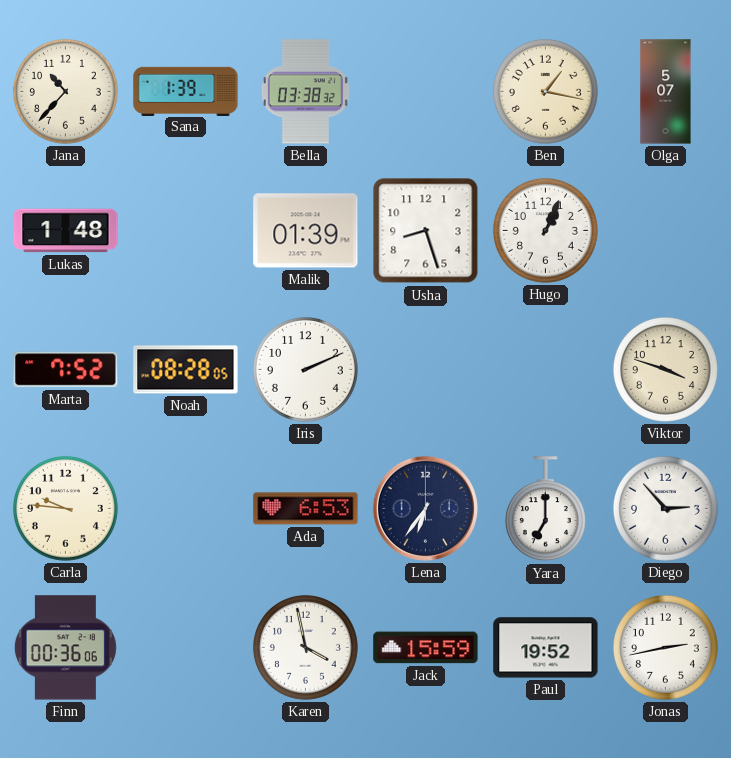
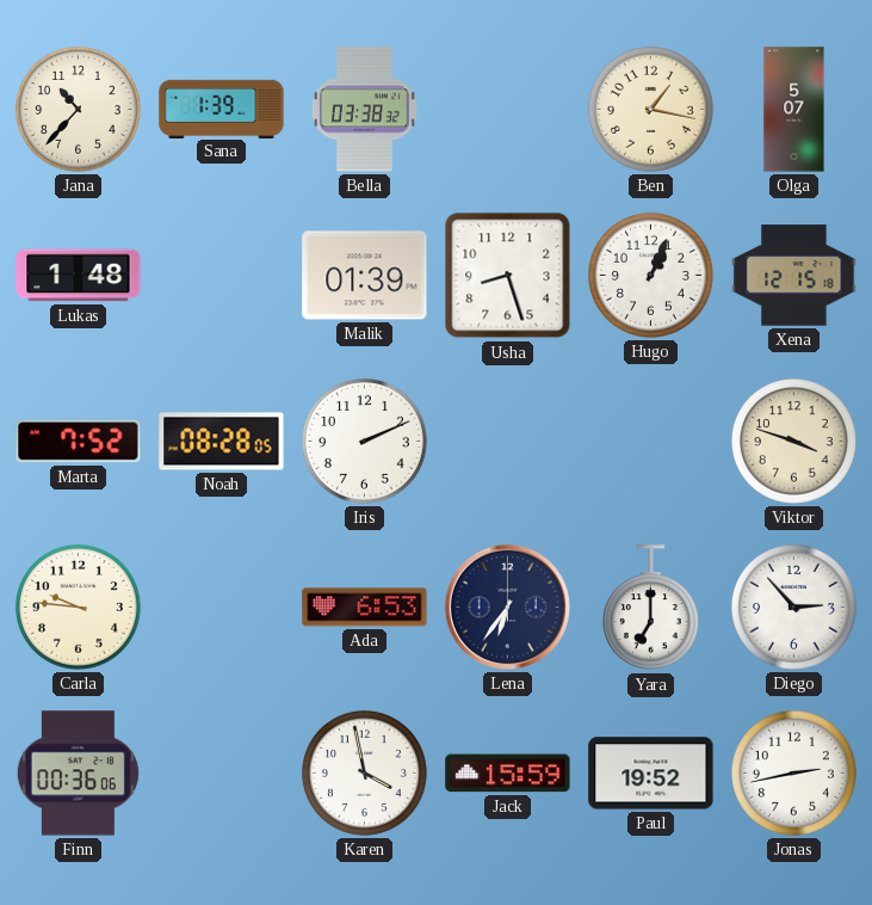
Xena: none -> 12:15
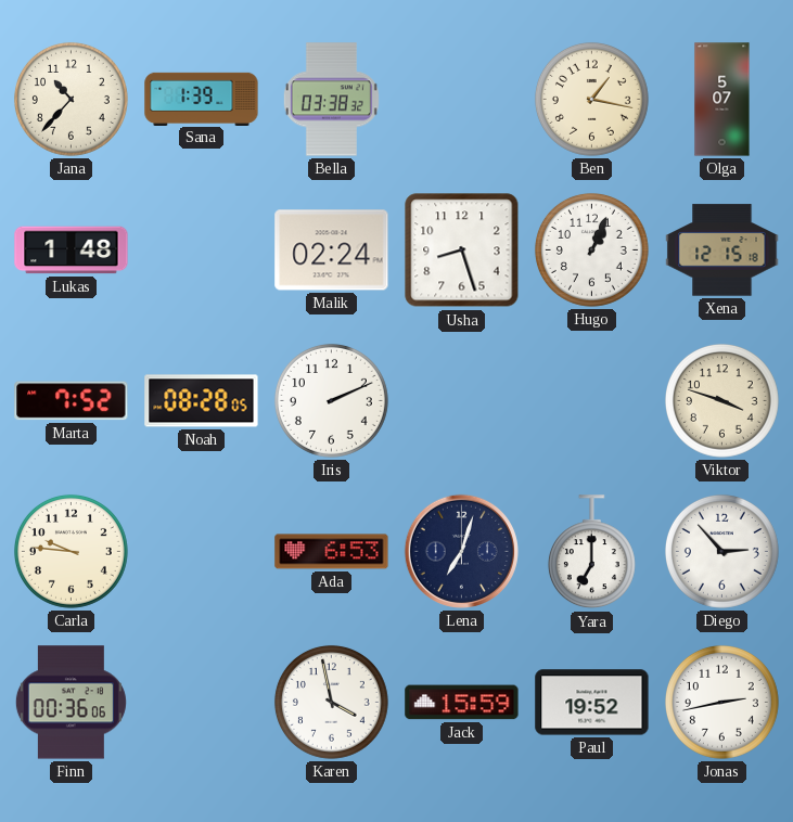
Malik: 01:39 -> 02:24
Lena: 6:36 -> 7:03
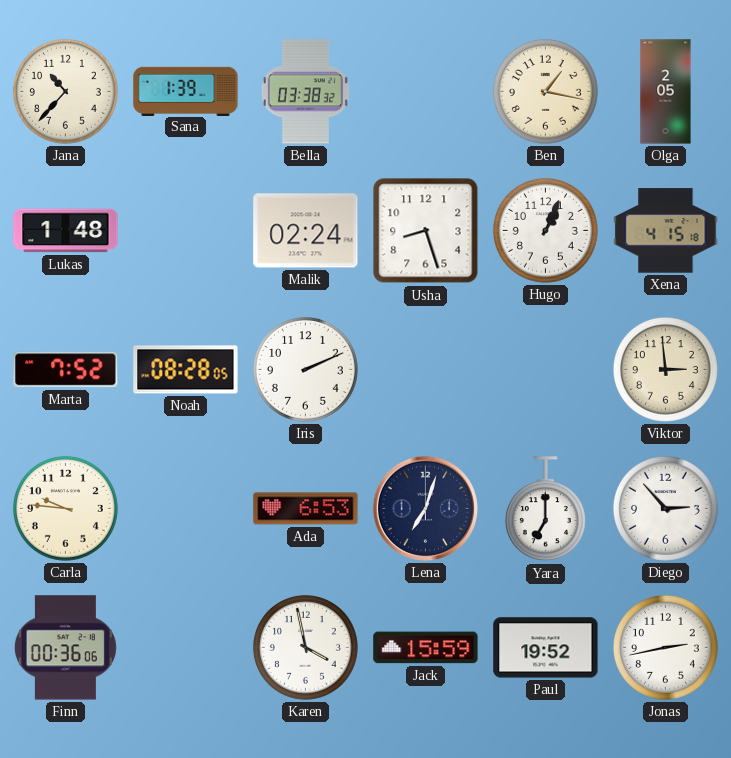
Olga: 5:07 -> 2:05
Xena: 12:15 -> 4:15
Viktor: 3:48 -> 2:59
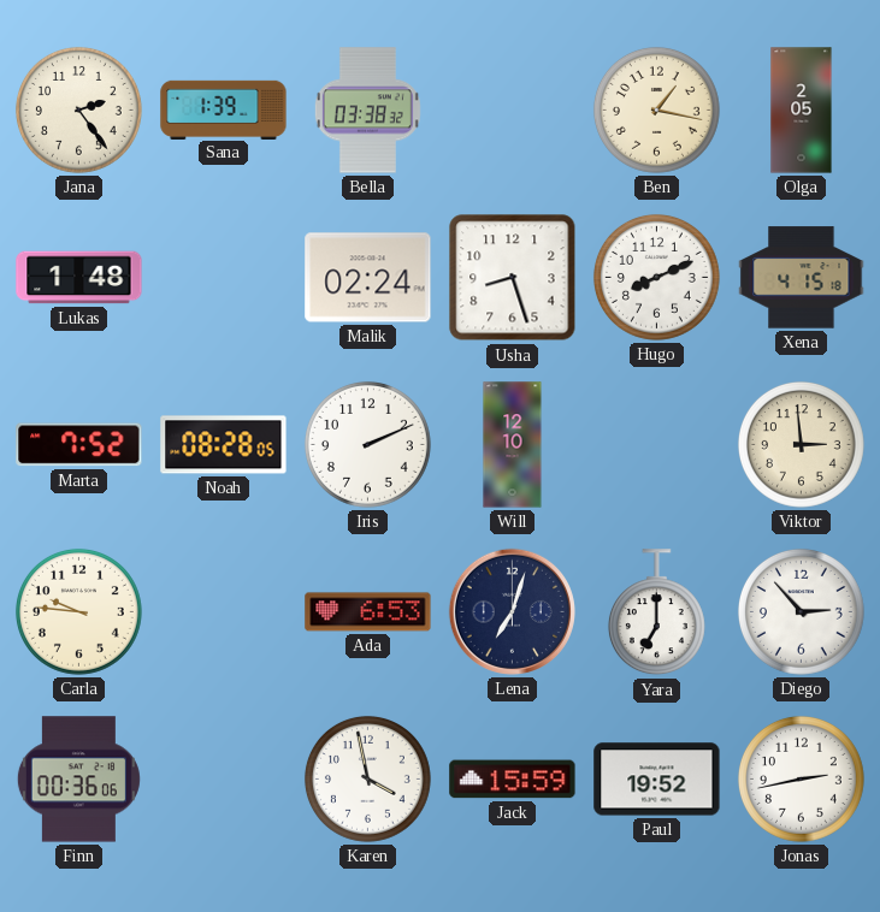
Jana: 10:37 -> 2:24
Hugo: 1:04 -> 8:11
Will: none -> 12:10
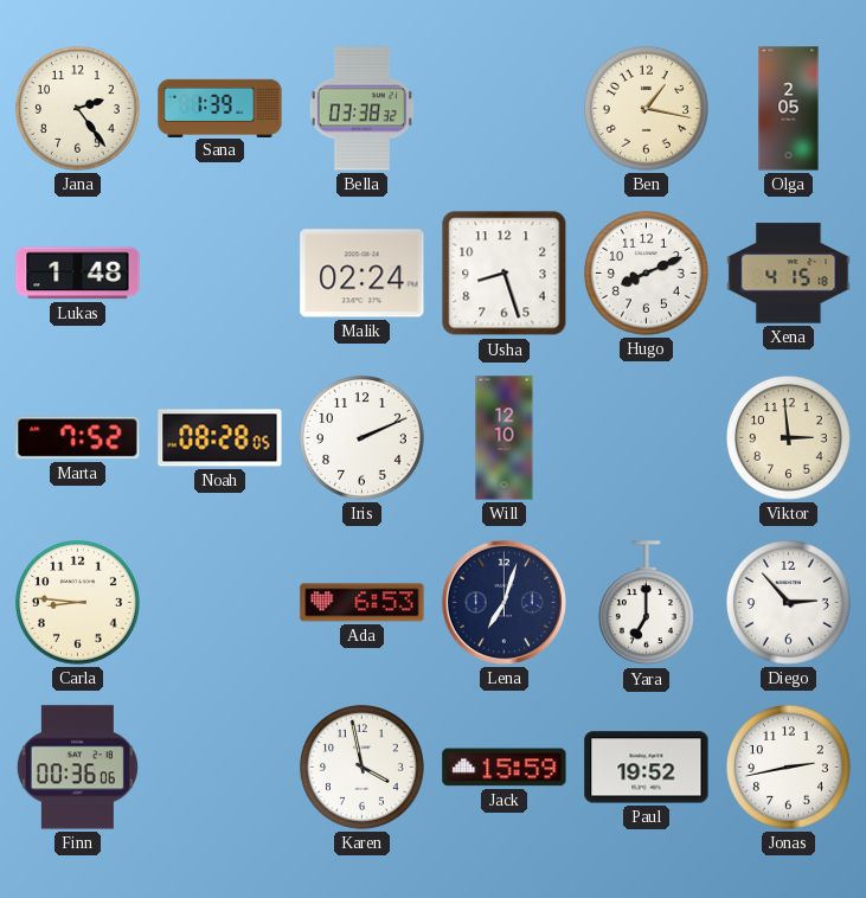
Carla: 9:46 -> 8:46
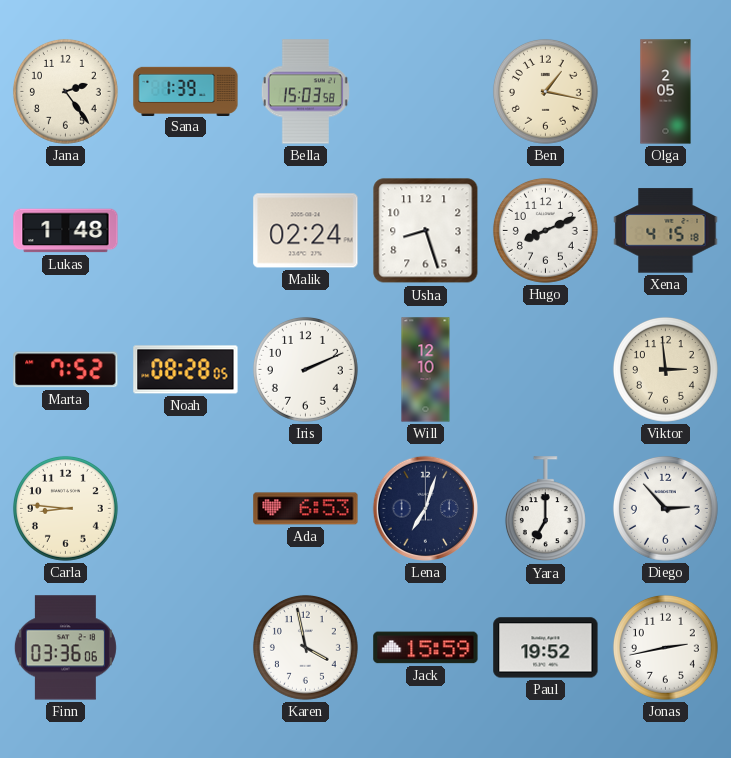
Bella: 03:38 -> 15:03
Finn: 00:36 -> 03:36
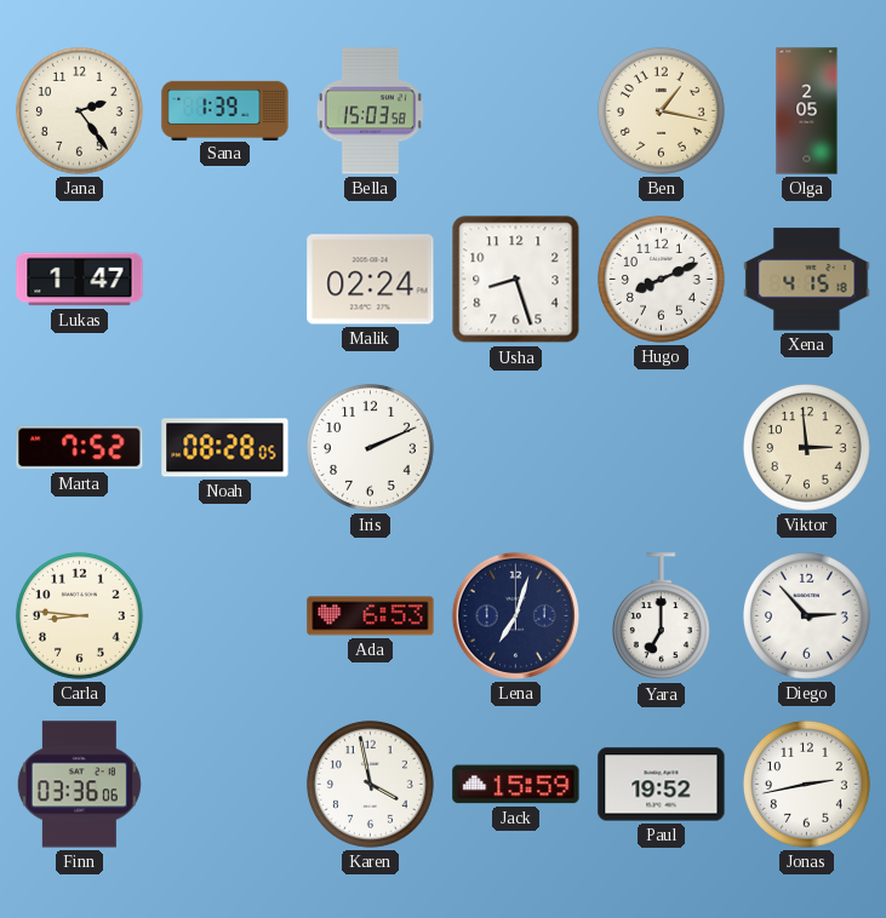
Lukas: 1:48 -> 1:47
Will: 12:10 -> none
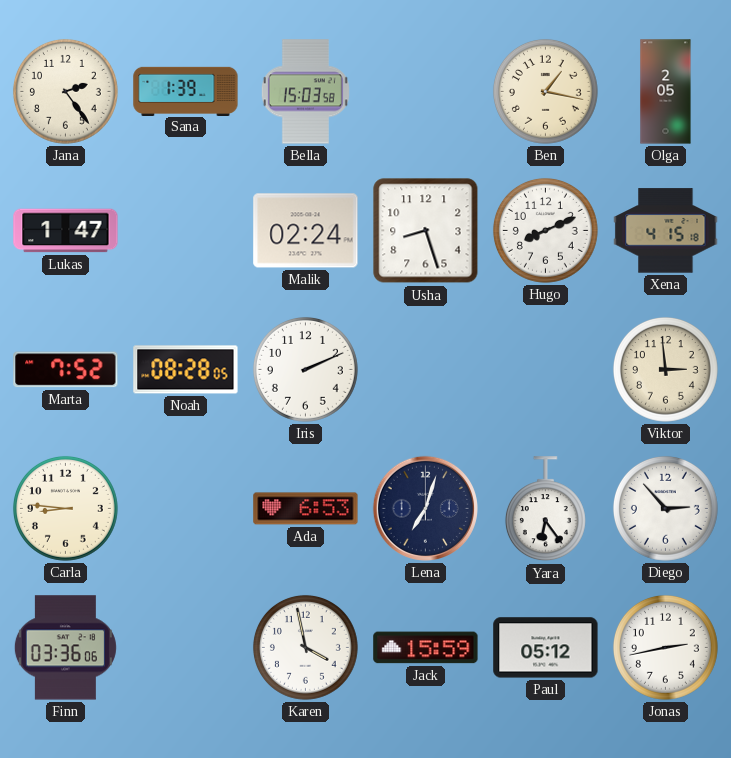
Yara: 7:00 -> 6:24
Paul: 19:52 -> 05:12
